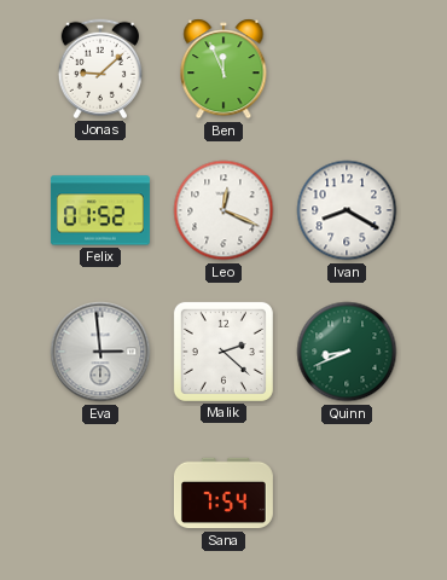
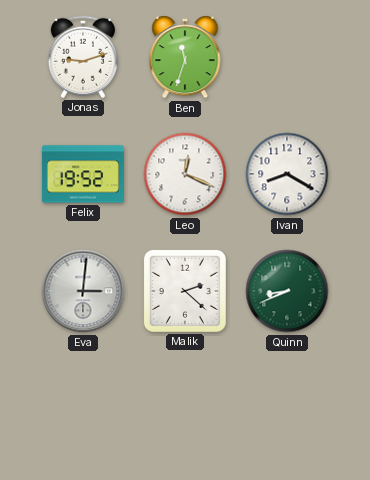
Jonas: 9:08 -> 9:12
Ben: 11:56 -> 11:33
Felix: 01:52 -> 19:52
Eva: 2:59 -> 3:01
Sana: 7:54 -> none
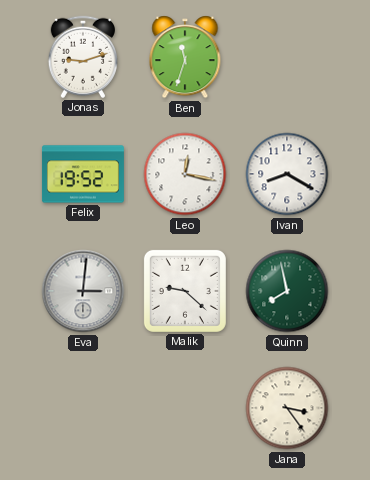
Leo: 12:19 -> 12:17
Malik: 2:22 -> 9:22
Quinn: 8:41 -> 7:58
Jana: none -> 3:24
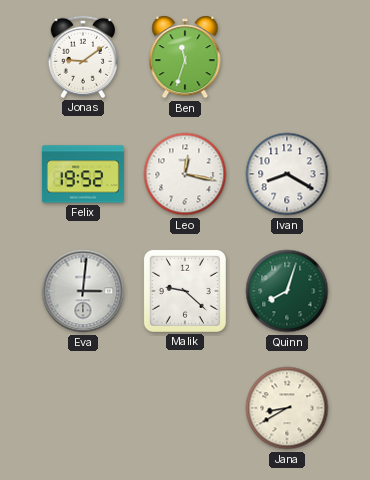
Jonas: 9:12 -> 9:09
Quinn: 7:58 -> 8:03
Jana: 3:24 -> 8:40
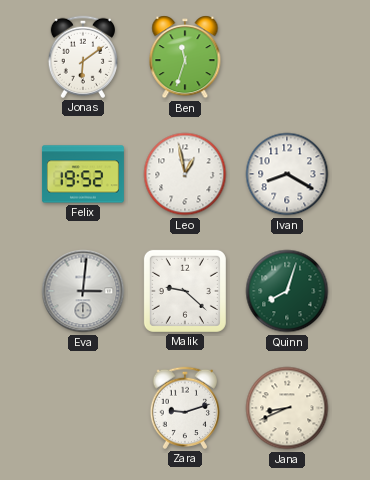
Jonas: 9:09 -> 6:09
Leo: 12:17 -> 12:58
Zara: none -> 9:12
Jana: 8:40 -> 8:41
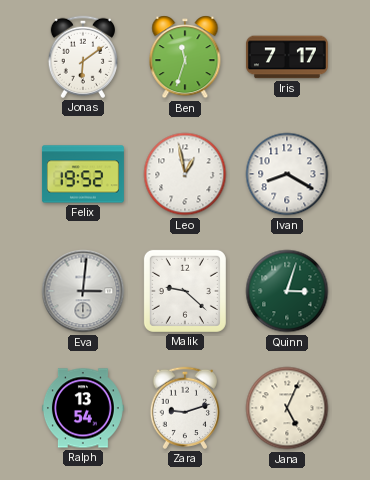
Iris: none -> 7:17
Quinn: 8:03 -> 3:03
Ralph: none -> 13:54
Jana: 8:41 -> 5:04
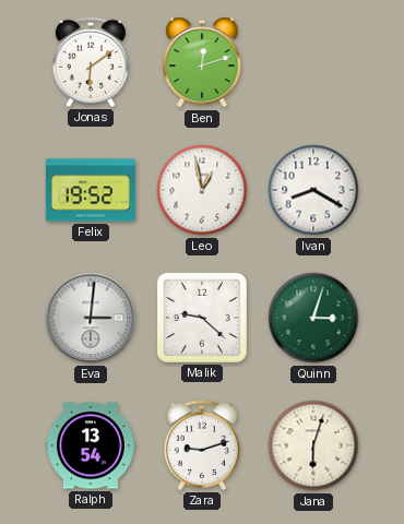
Ben: 11:33 -> 12:12
Iris: 7:17 -> none
Jana: 5:04 -> 6:03
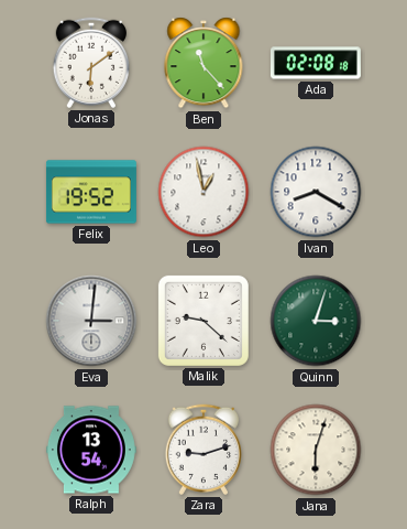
Ben: 12:12 -> 11:23
Ada: none -> 02:08
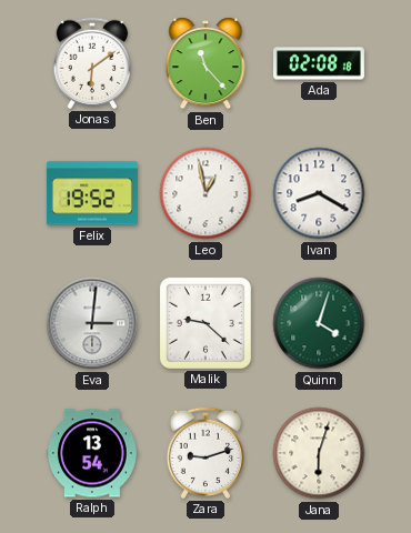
Quinn: 3:03 -> 4:03
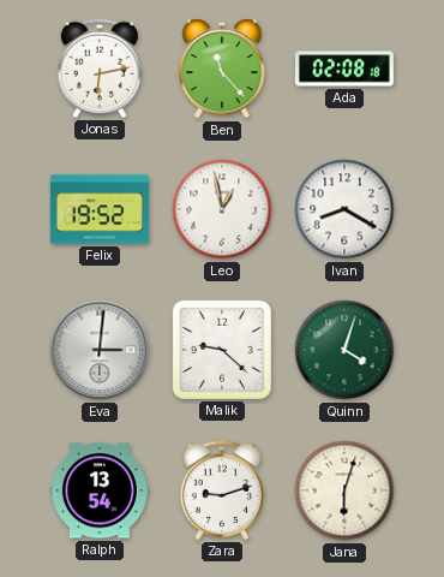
Jonas: 6:09 -> 6:13
